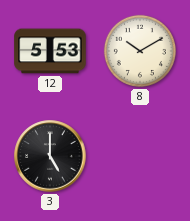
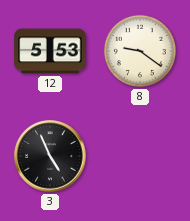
8: 10:10 -> 9:21
3: 5:00 -> 4:56
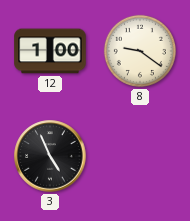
12: 5:53 -> 1:00
